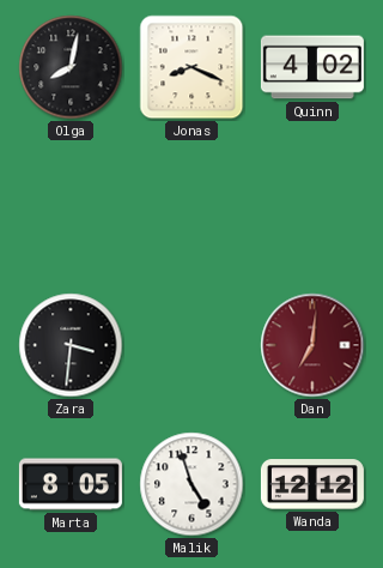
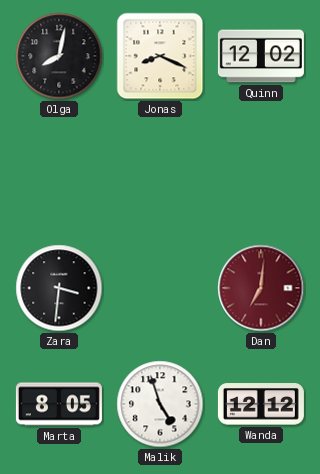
Quinn: 4:02 -> 12:02
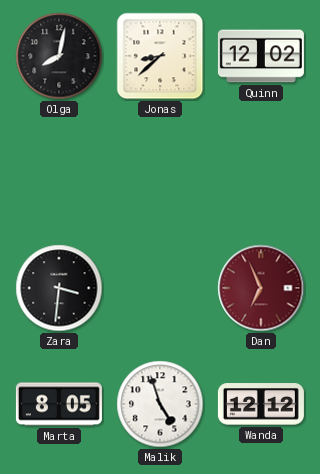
Jonas: 8:19 -> 8:38
Dan: 7:01 -> 6:56
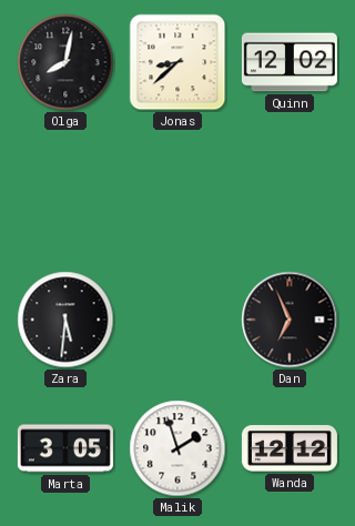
Zara: 3:31 -> 5:31
Dan dial: burgundy -> black
Marta: 8:05 -> 3:05
Malik: 4:57 -> 1:57
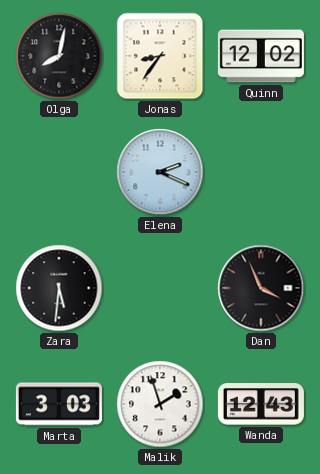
Jonas: 8:38 -> 8:36
Elena: none -> 2:19
Dan: 6:56 -> 3:56
Marta: 3:05 -> 3:03
Wanda: 12:12 -> 12:43
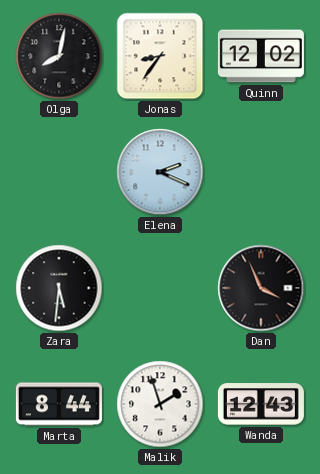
Marta: 3:03 -> 8:44
